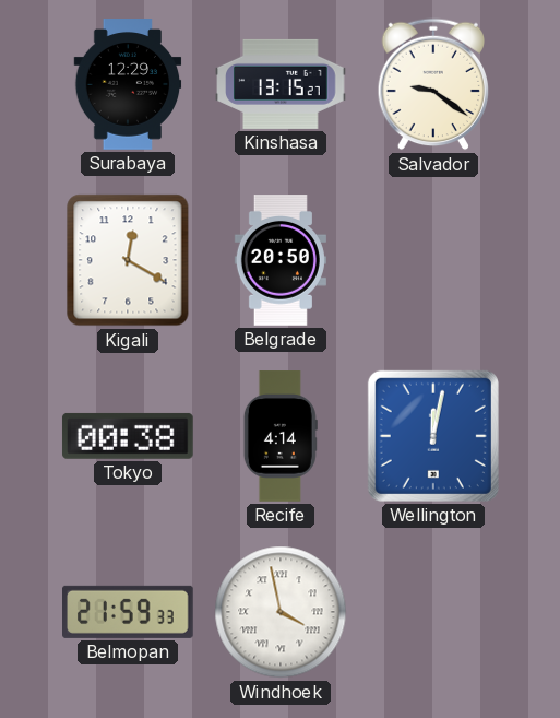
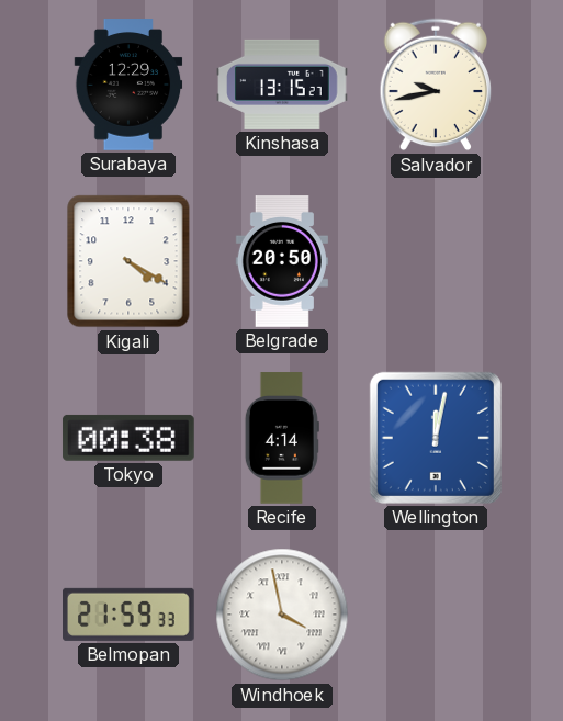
Salvador: 9:21 -> 9:43
Kigali: 12:20 -> 4:20
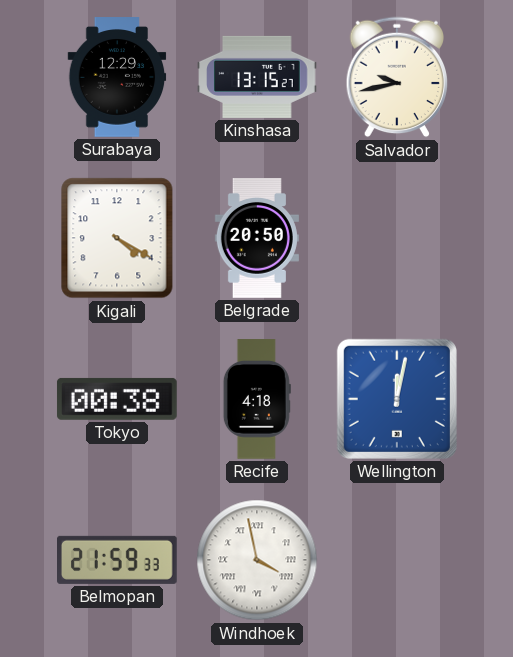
Recife: 4:14 -> 4:18
